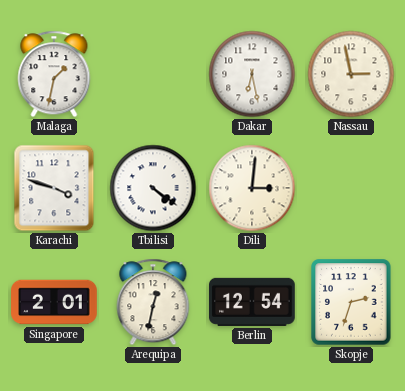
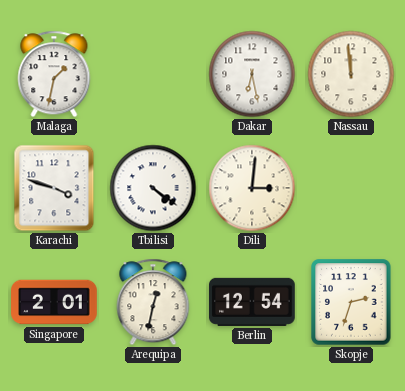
Nassau: 2:58 -> 11:59
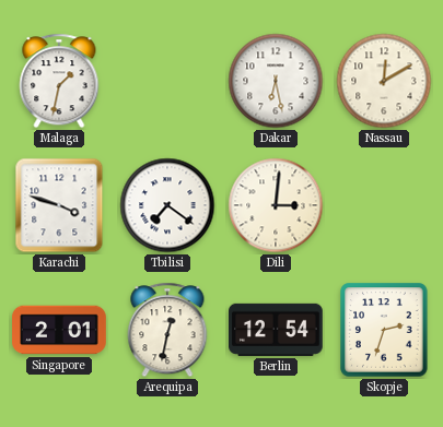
Nassau: 11:59 -> 12:10
Tbilisi: 4:21 -> 7:21
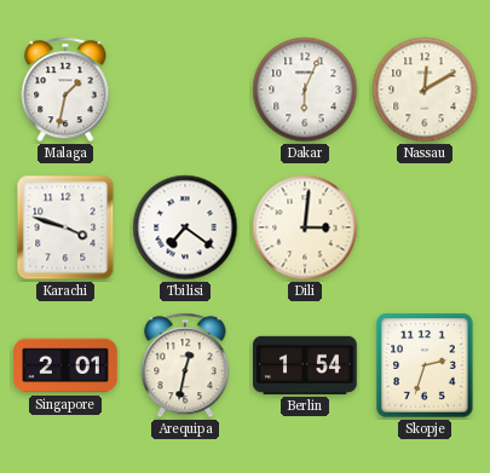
Dakar: 6:28 -> 6:04
Berlin: 12:54 -> 1:54
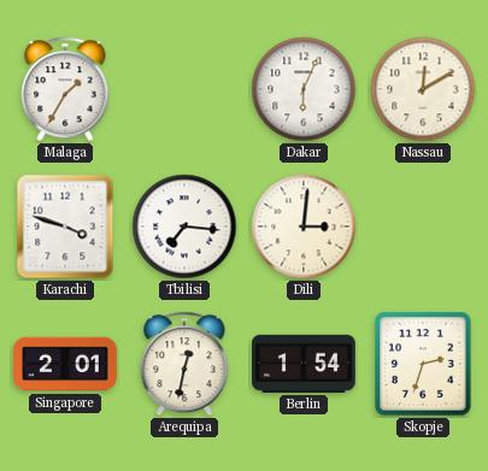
Malaga: 1:32 -> 1:35
Tbilisi: 7:21 -> 7:16
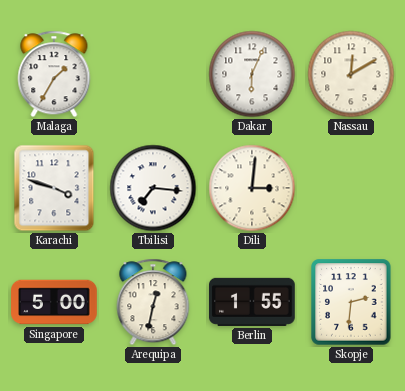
Singapore: 2:01 -> 5:00
Berlin: 1:54 -> 1:55
Skopje: 2:33 -> 2:31
